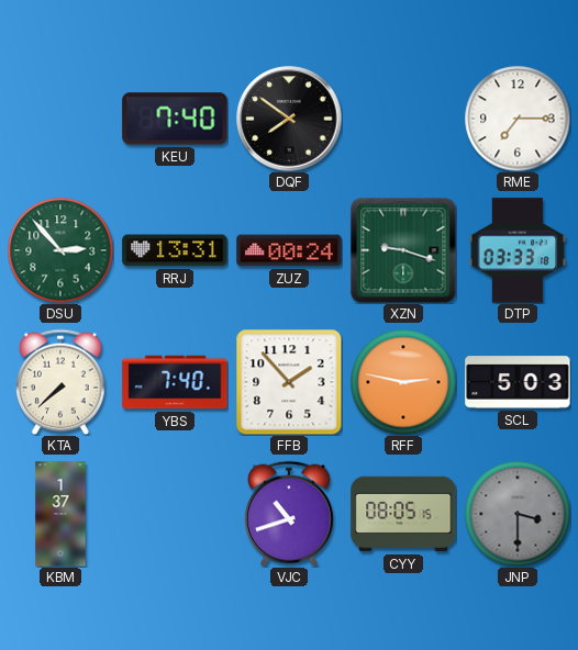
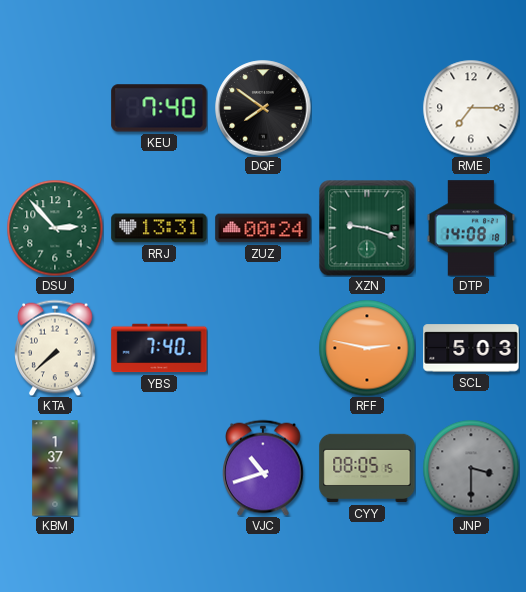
DTP: 03:33 -> 14:08
FFB: 1:53 -> none
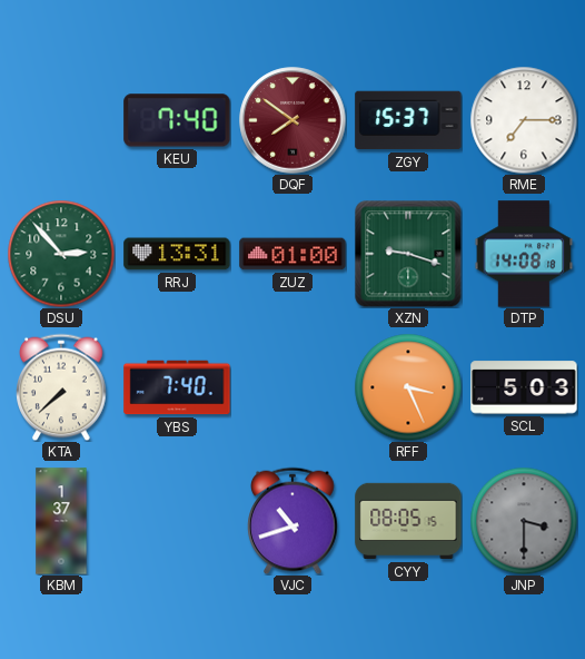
DQF dial: black -> burgundy
ZGY: none -> 15:37
ZUZ: 00:24 -> 01:00
RFF: 2:47 -> 3:26
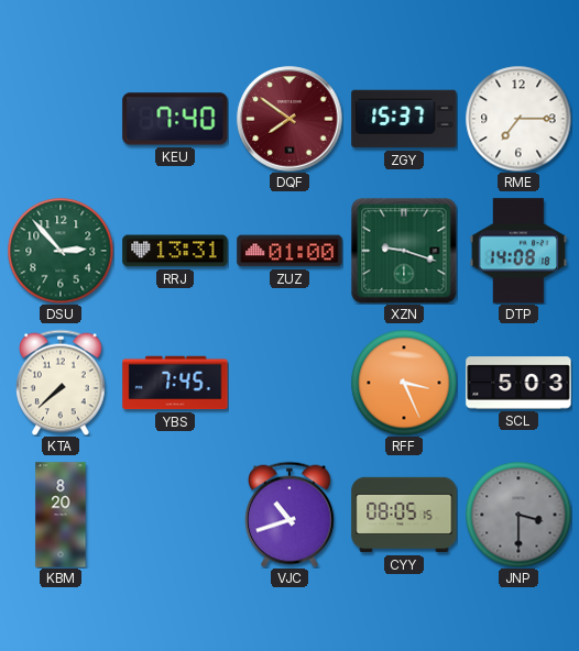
YBS: 7:40 -> 7:45
KBM: 1:37 -> 8:20
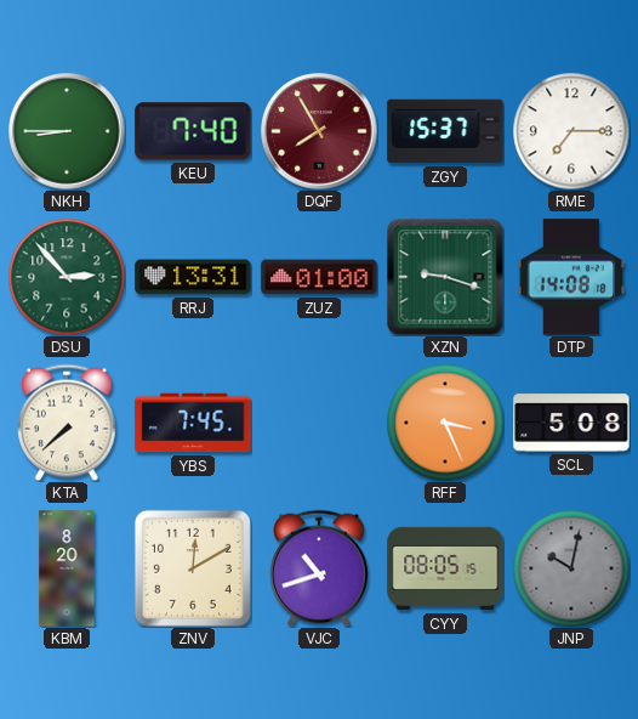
NKH: none -> 8:45
DQF: 7:51 -> 7:55
SCL: 5:03 -> 5:08
ZNV: none -> 12:10
JNP: 3:30 -> 10:02
